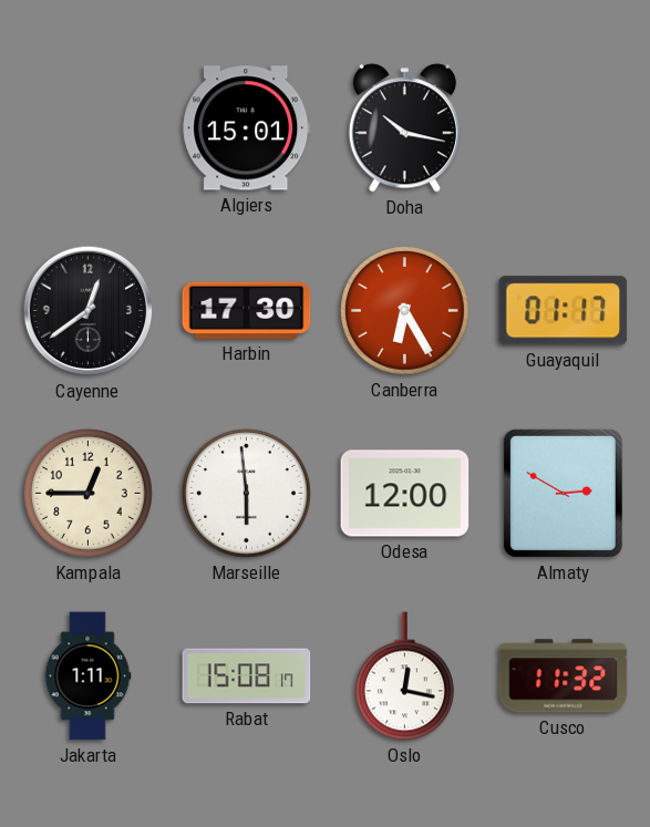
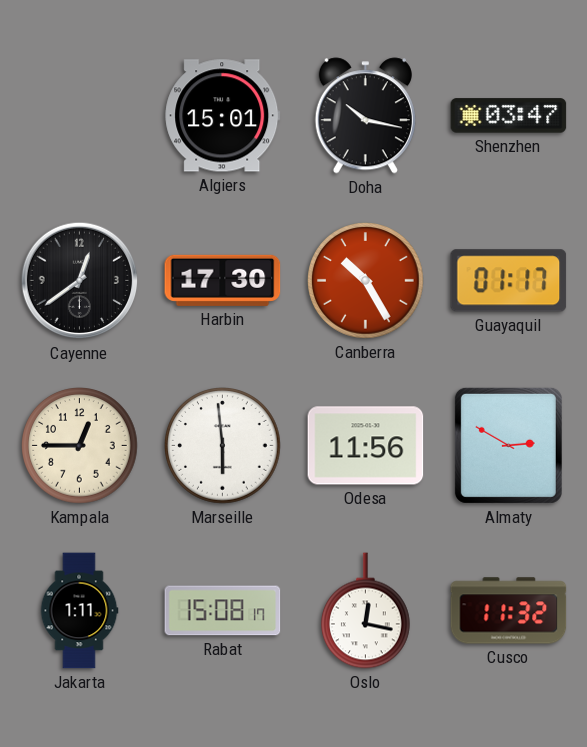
Shenzhen: none -> 03:47
Canberra: 6:25 -> 10:25
Odesa: 12:00 -> 11:56
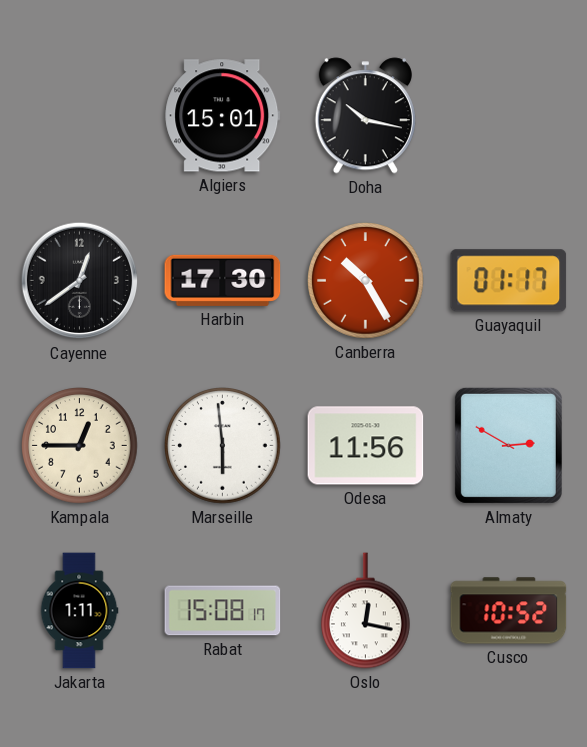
Shenzhen: 03:47 -> none
Cusco: 11:32 -> 10:52
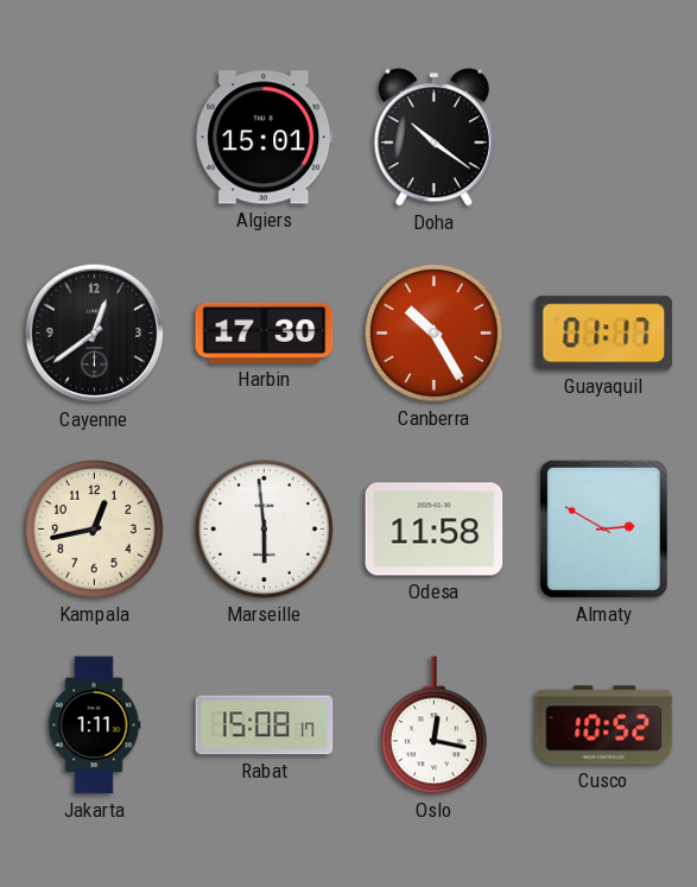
Doha: 10:17 -> 10:21
Kampala: 12:45 -> 12:43
Odesa: 11:56 -> 11:58
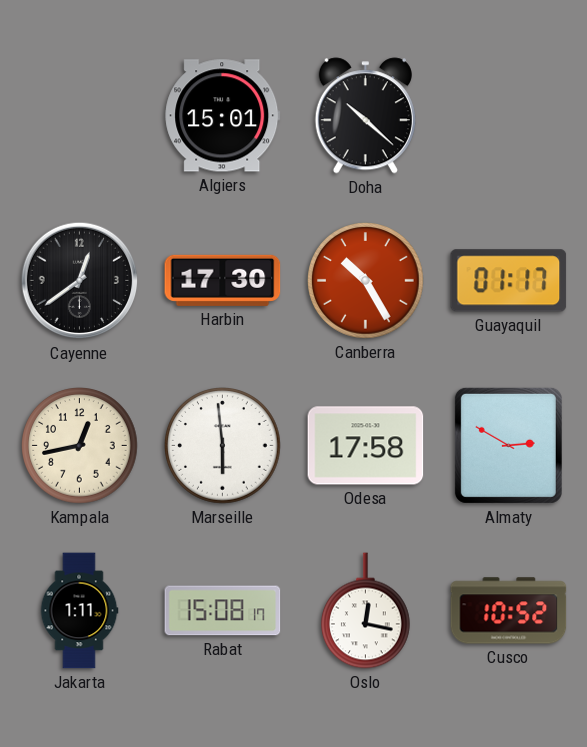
Doha: 10:21 -> 10:22
Odesa: 11:58 -> 17:58
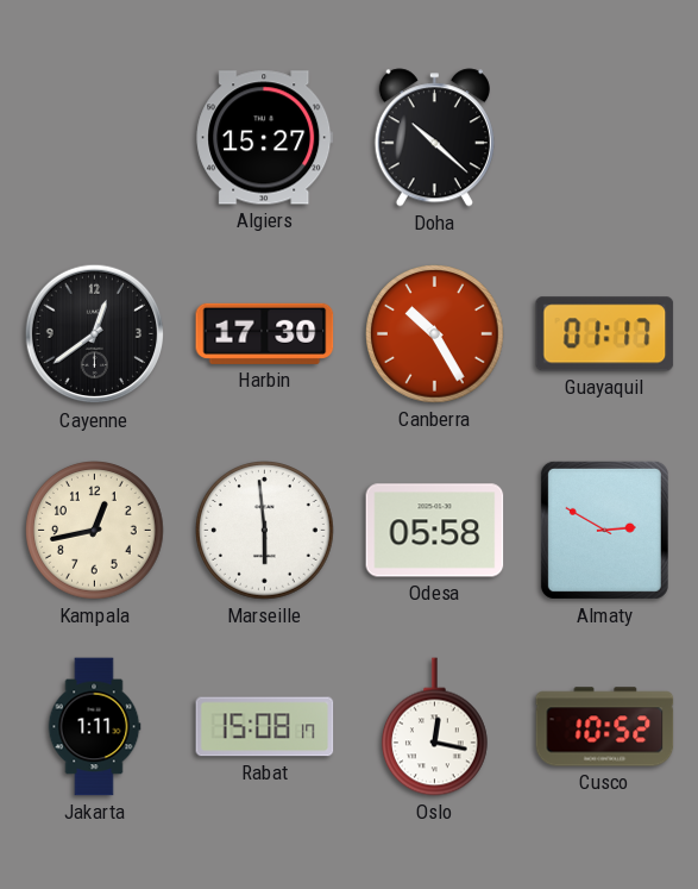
Algiers: 15:01 -> 15:27
Odesa: 17:58 -> 05:58
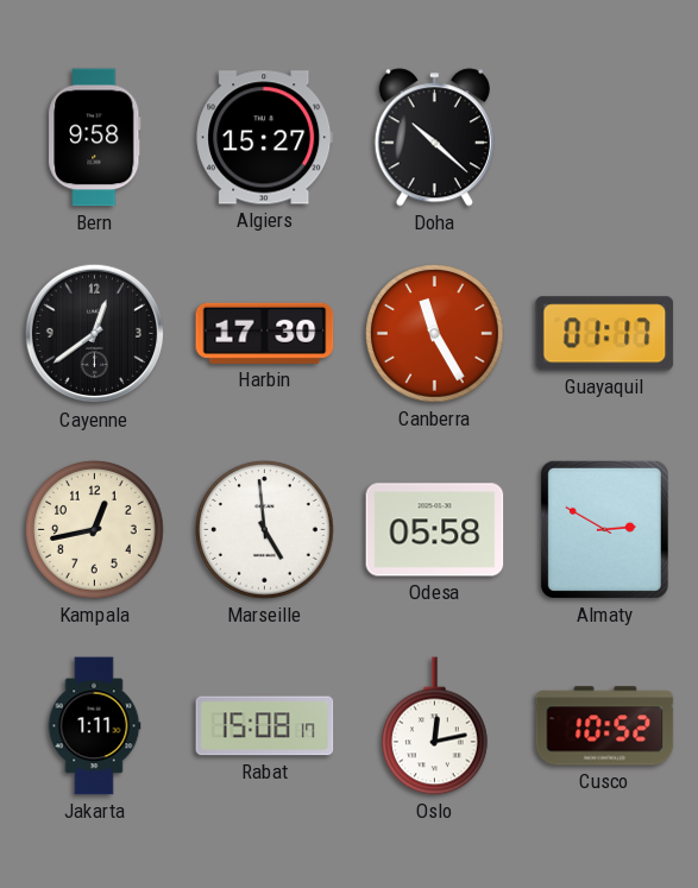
Bern: none -> 9:58
Canberra: 10:25 -> 11:25
Marseille: 5:59 -> 4:59
Oslo: 12:17 -> 12:13
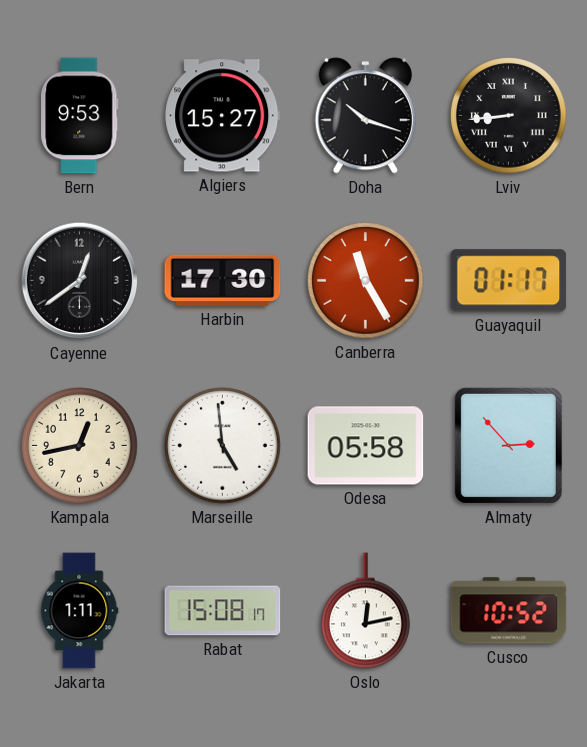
Bern: 9:58 -> 9:53
Doha: 10:22 -> 10:18
Lviv: none -> 8:44
Almaty: 2:50 -> 2:53
